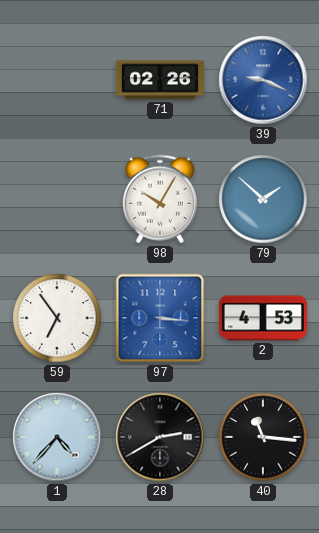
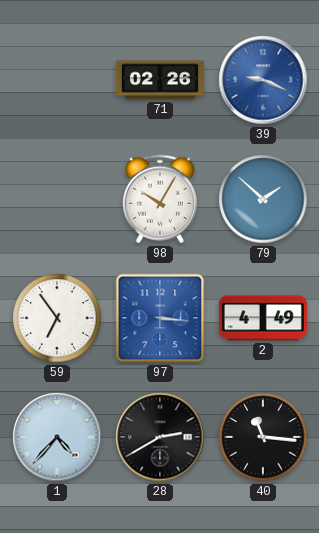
2: 4:53 -> 4:49
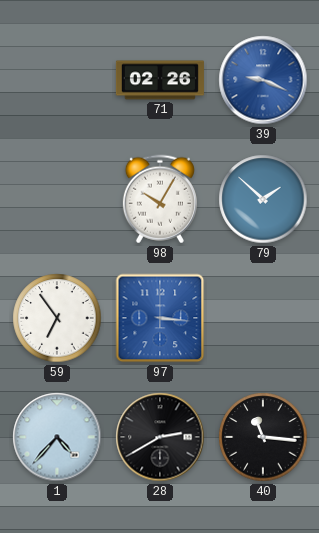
2: 4:49 -> none
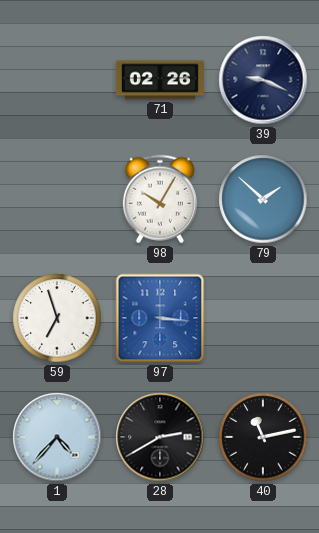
39 dial: blue -> navy
59: 6:54 -> 6:57
40: 11:16 -> 11:13
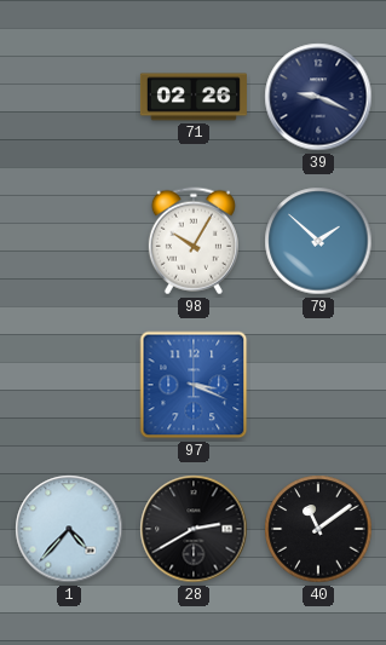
59: 6:57 -> none
97: 3:16 -> 3:19
40: 11:13 -> 11:09
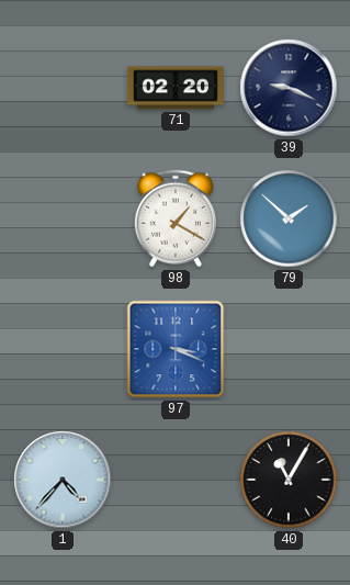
71: 02:26 -> 02:20
98: 10:05 -> 1:20
28: 2:40 -> none
40: 11:09 -> 11:05
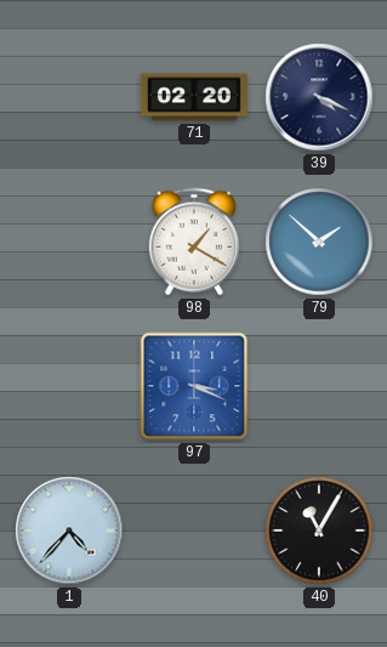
39: 9:19 -> 4:19
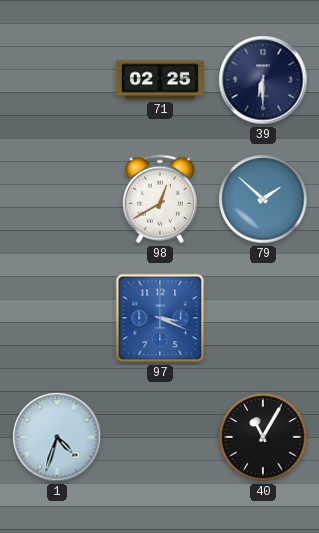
71: 02:20 -> 02:25
39: 4:19 -> 6:30
98: 1:20 -> 12:40
1: 4:37 -> 4:33
